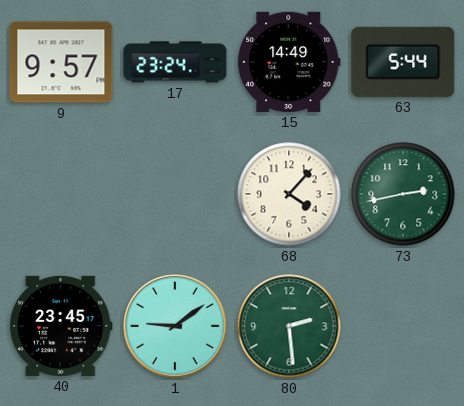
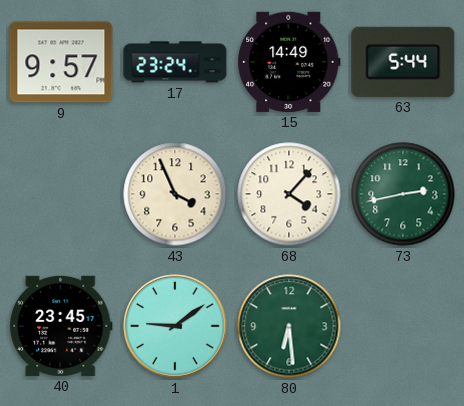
43: none -> 3:56
80: 2:29 -> 6:29
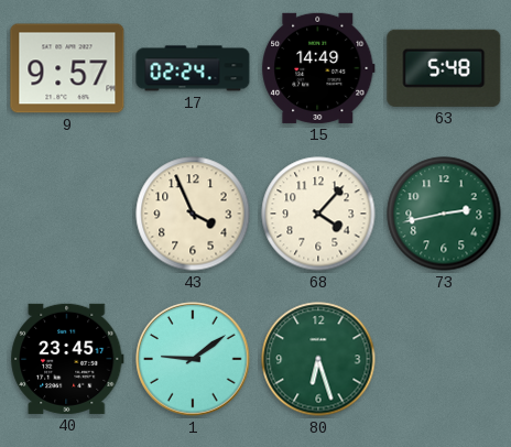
17: 23:24 -> 02:24
63: 5:44 -> 5:48
80: 6:29 -> 6:27
